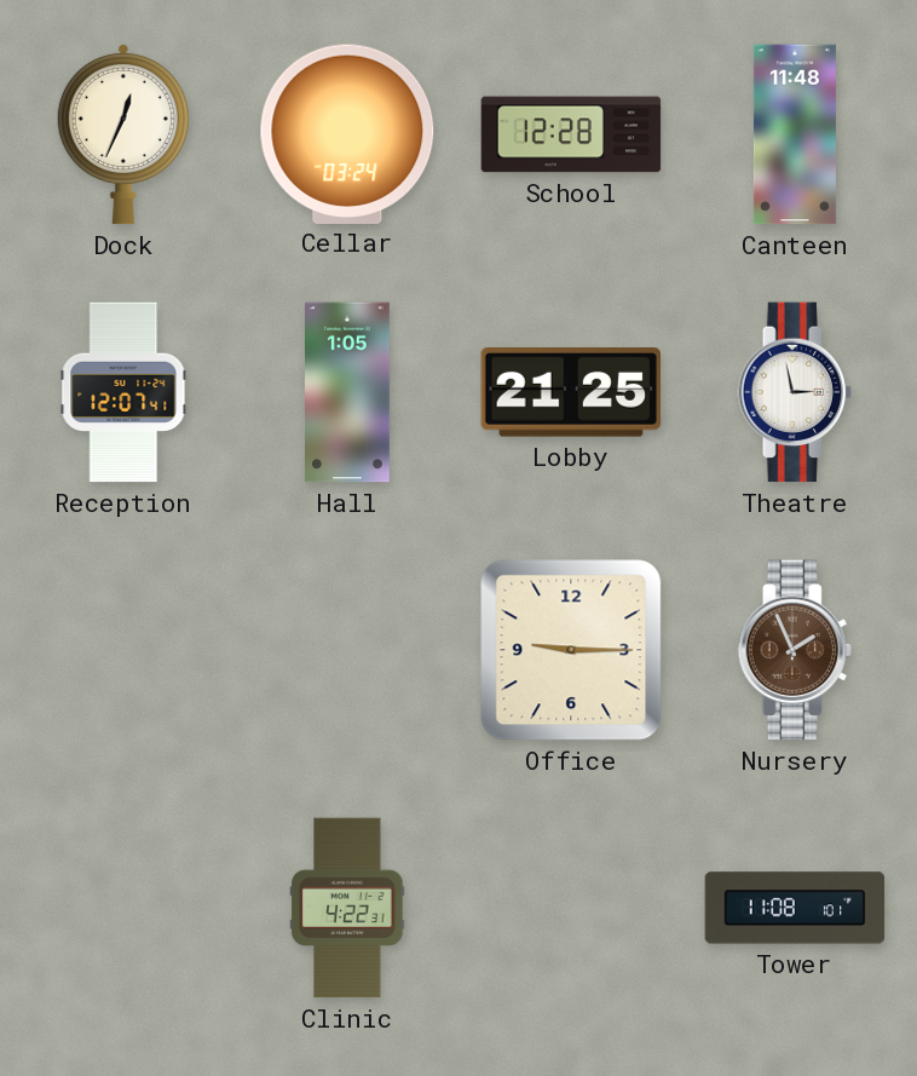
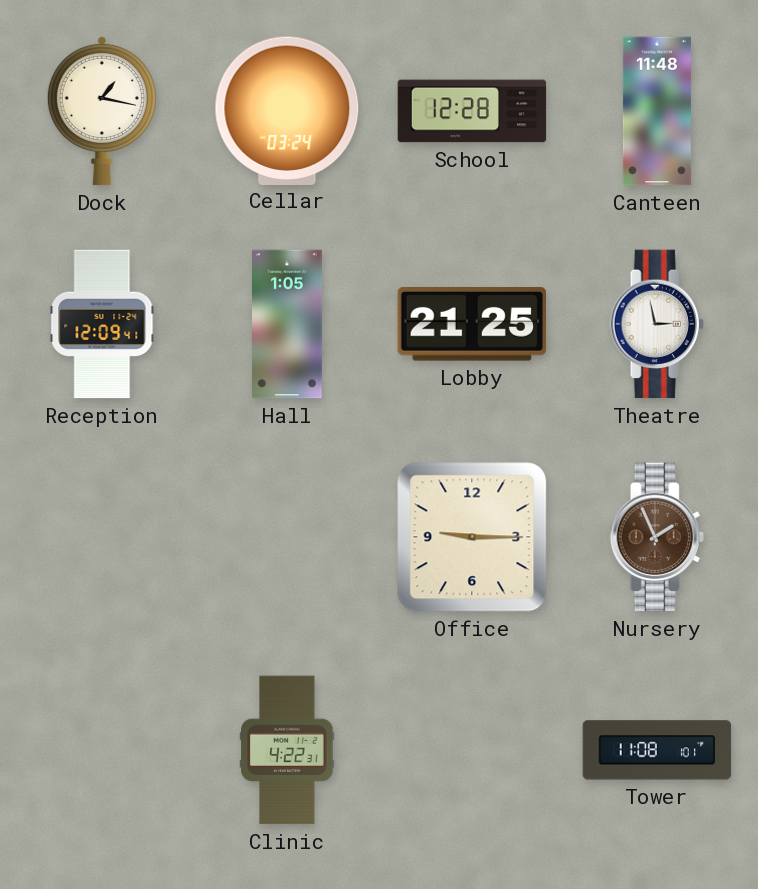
Dock: 12:34 -> 1:17
Reception: 12:07 -> 12:09
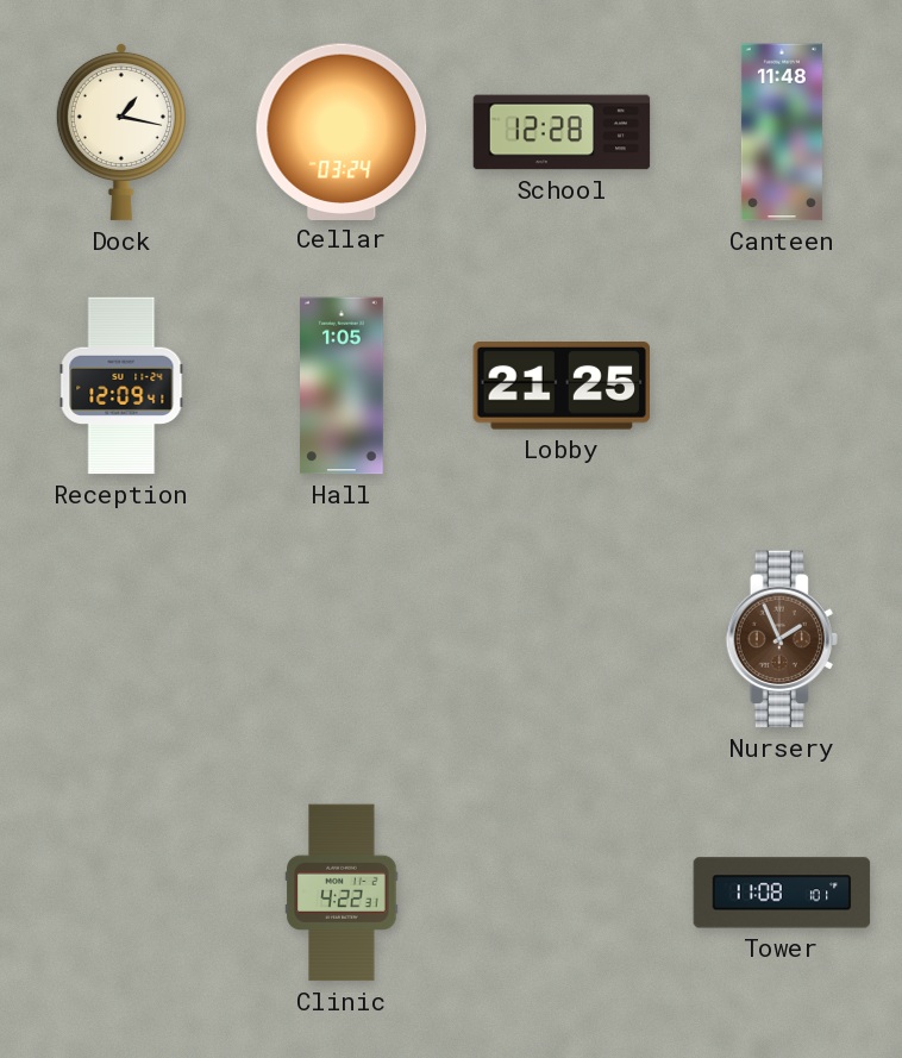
Theatre: 2:58 -> none
Office: 9:15 -> none
